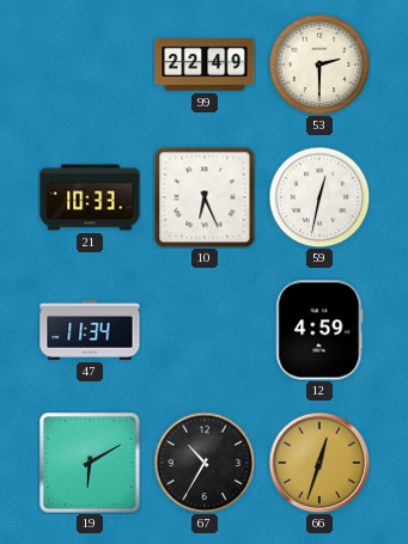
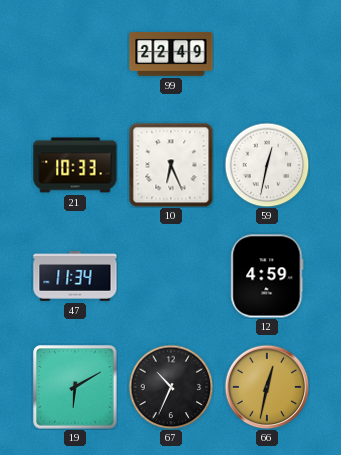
53: 2:30 -> none
67: 10:35 -> 10:34
66: 12:33 -> 12:32
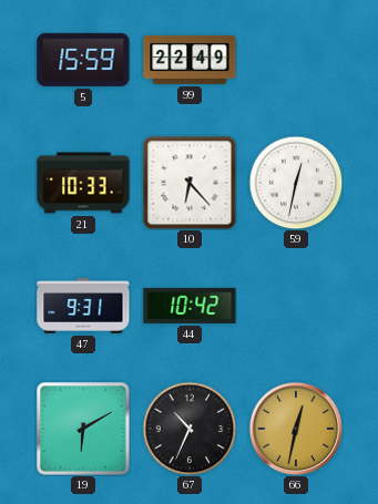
5: none -> 15:59
10: 6:26 -> 6:23
47: 11:34 -> 9:31
44: none -> 10:42
12: 4:59 -> none
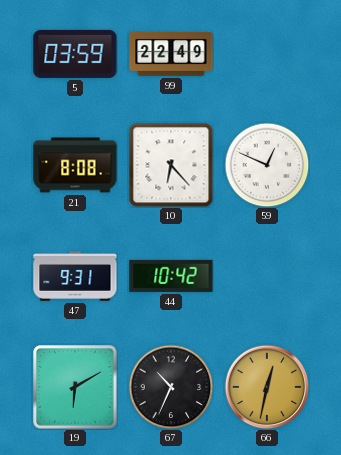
5: 15:59 -> 03:59
21: 10:33 -> 8:08
59: 12:32 -> 12:49
